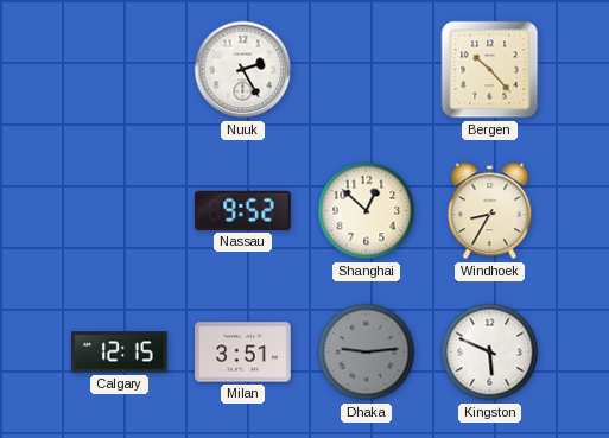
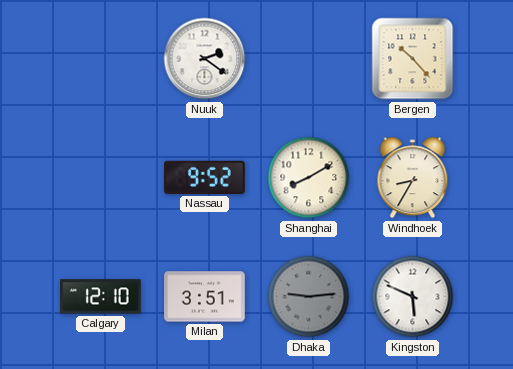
Nuuk: 2:25 -> 2:21
Shanghai: 12:52 -> 8:10
Calgary: 12:15 -> 12:10
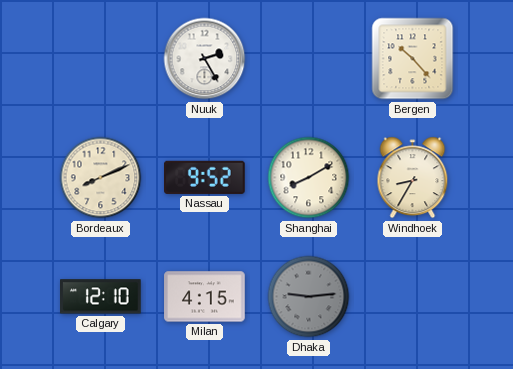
Nuuk: 2:21 -> 2:25
Bordeaux: none -> 8:11
Milan: 3:51 -> 4:15
Kingston: 5:49 -> none
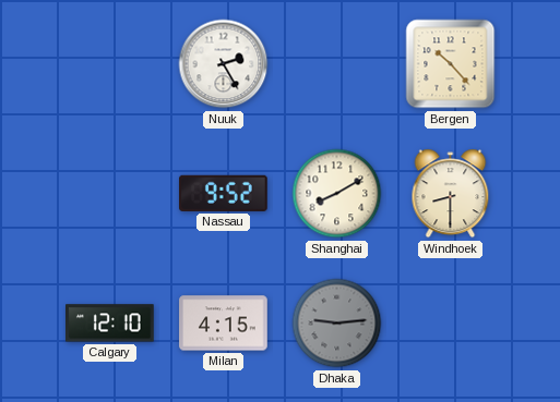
Bordeaux: 8:11 -> none
Windhoek: 8:35 -> 8:30
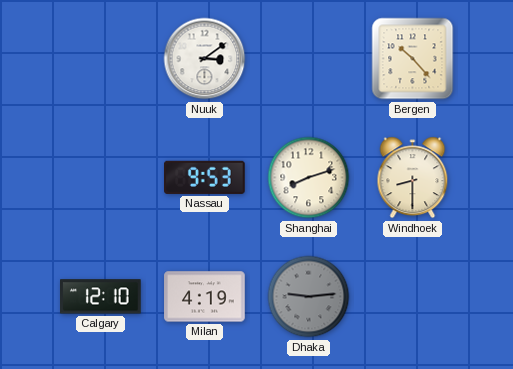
Nuuk: 2:25 -> 3:09
Nassau: 9:52 -> 9:53
Shanghai: 8:10 -> 8:12
Milan: 4:15 -> 4:19
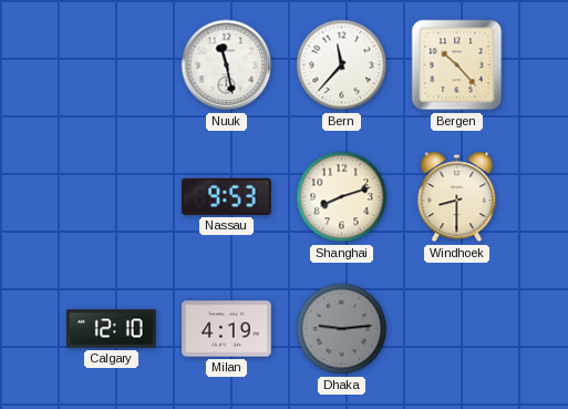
Nuuk: 3:09 -> 11:28
Bern: none -> 11:37
